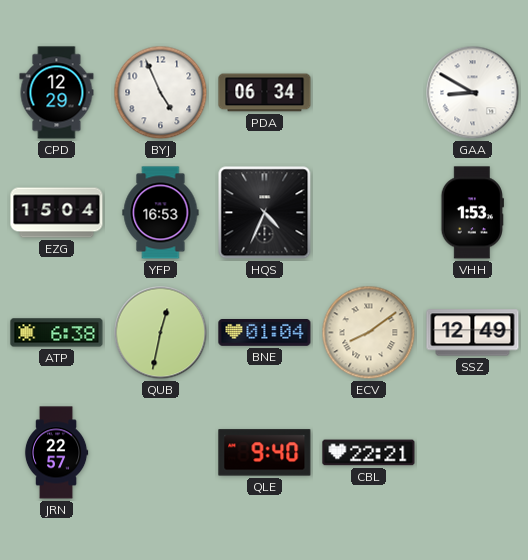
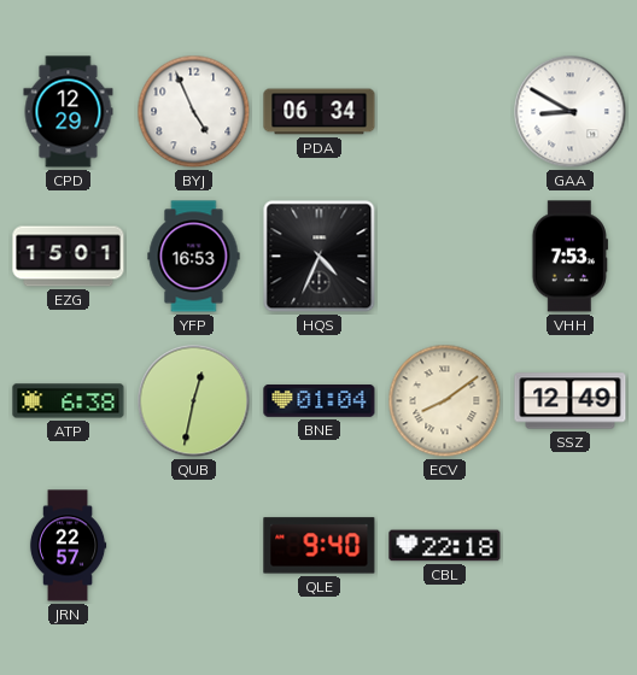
EZG: 15:04 -> 15:01
VHH: 1:53 -> 7:53
CBL: 22:21 -> 22:18
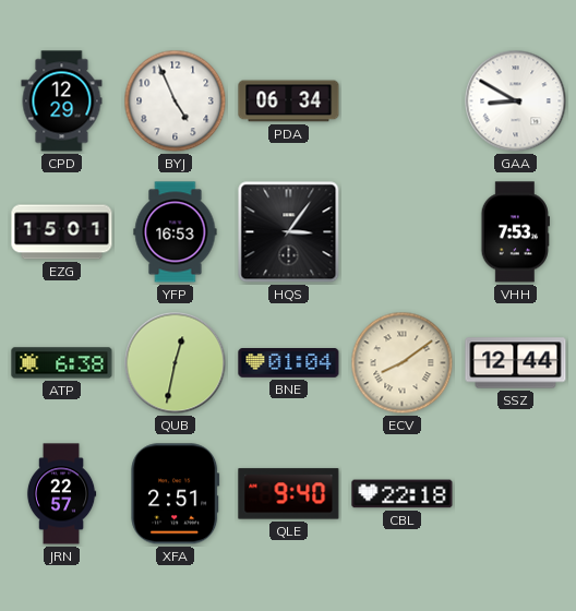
HQS: 4:34 -> 3:06
SSZ: 12:49 -> 12:44
XFA: none -> 2:51
